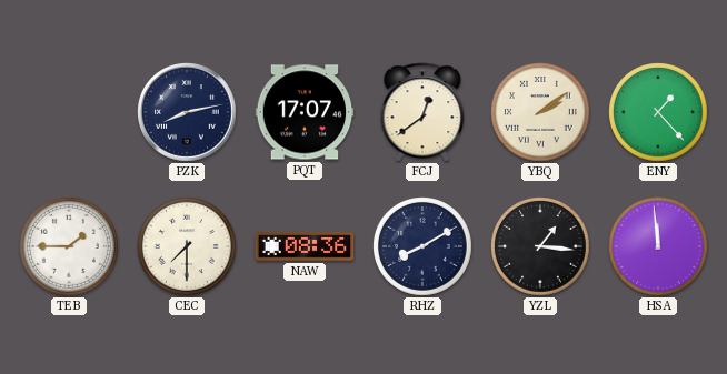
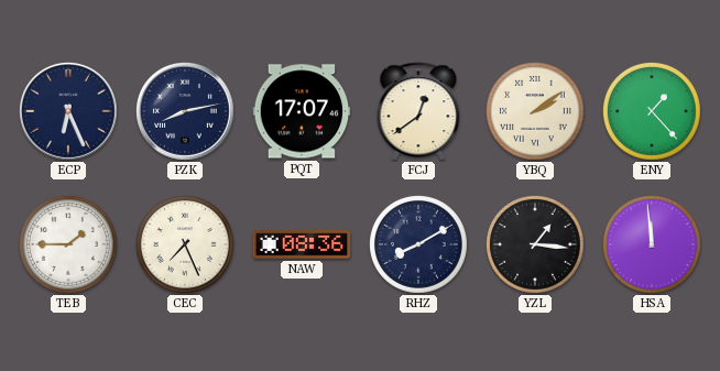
ECP: none -> 6:26
CEC: 7:30 -> 7:26
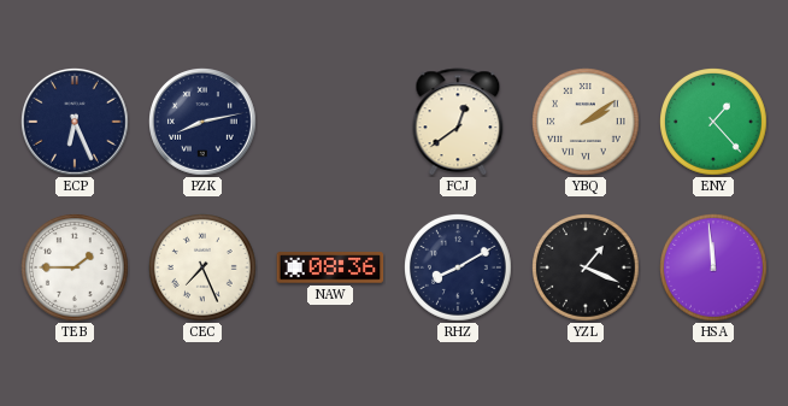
PQT: 17:07 -> none
YZL: 1:16 -> 1:19
